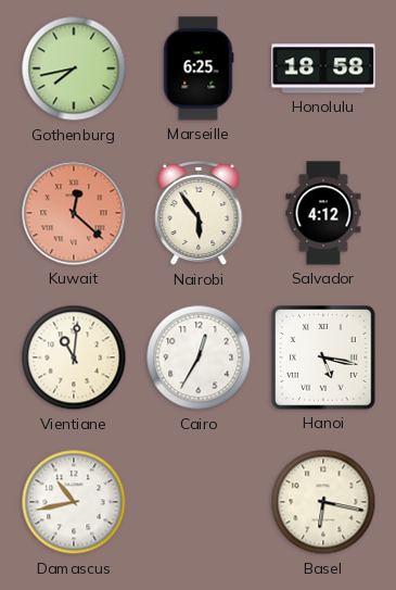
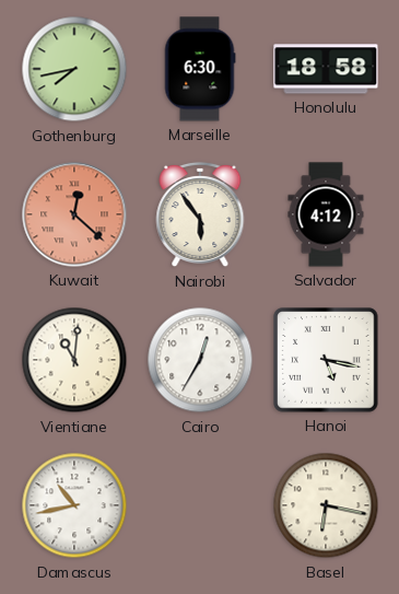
Marseille: 6:25 -> 6:30
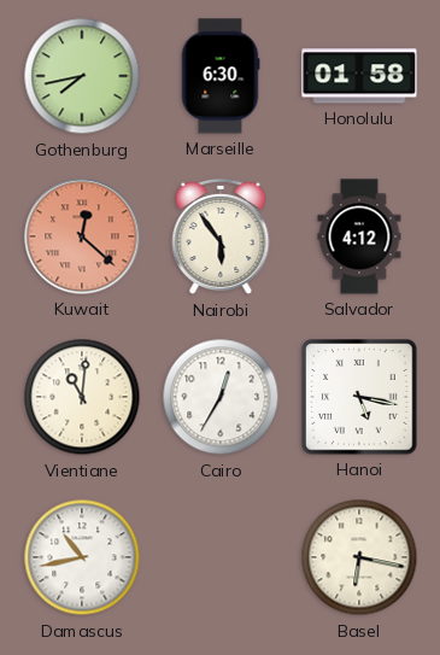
Honolulu: 18:58 -> 01:58
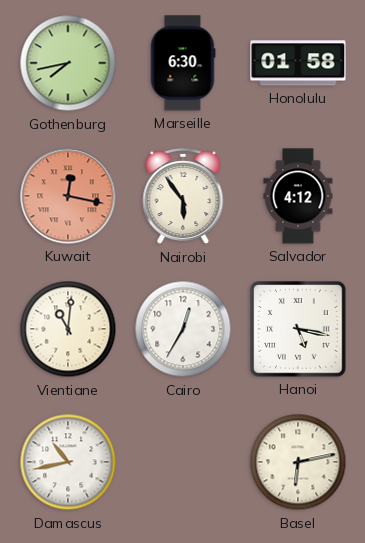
Kuwait: 12:22 -> 12:17
Basel: 6:17 -> 6:13
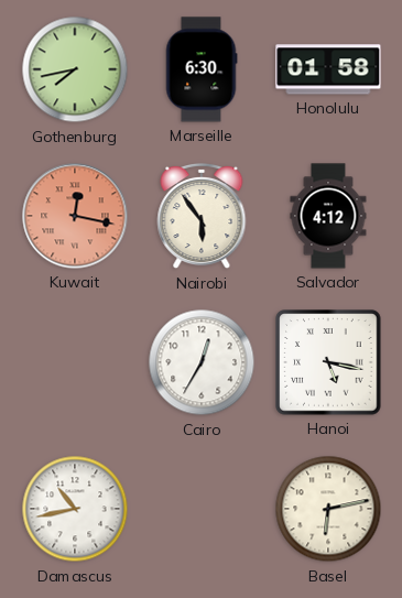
Vientiane: 11:01 -> none
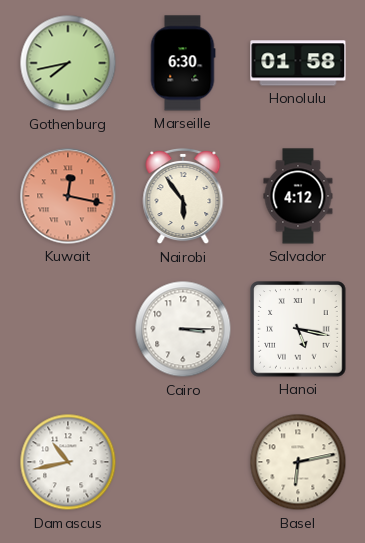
Cairo: 12:35 -> 3:15
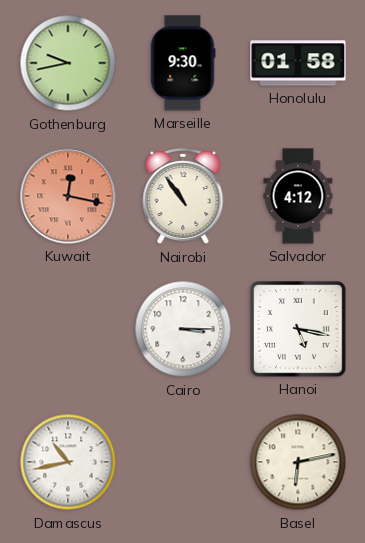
Gothenburg: 7:43 -> 9:43
Marseille: 6:30 -> 9:30
Nairobi: 5:54 -> 10:54
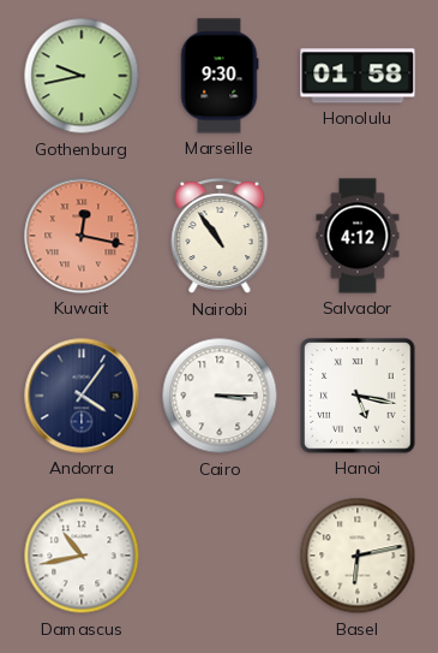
Andorra: none -> 4:06
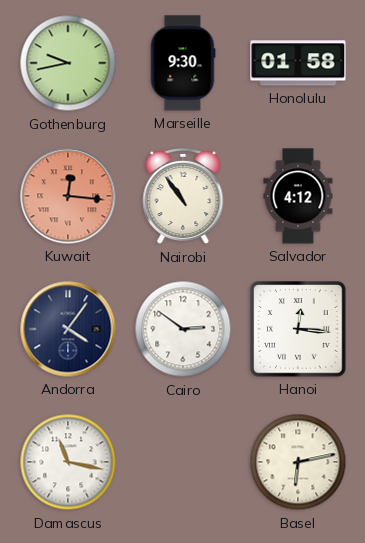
Kuwait: 12:17 -> 12:16
Cairo: 3:15 -> 2:51
Hanoi: 5:17 -> 12:16
Damascus: 10:43 -> 11:17
